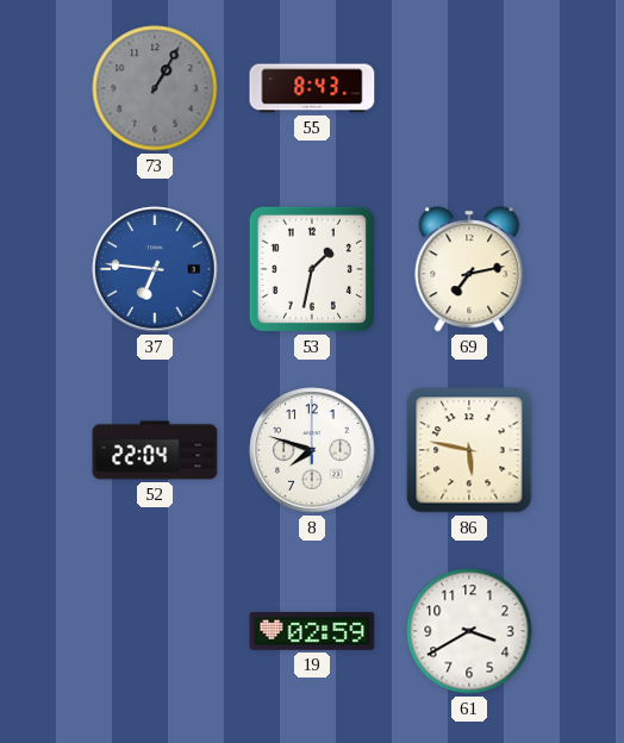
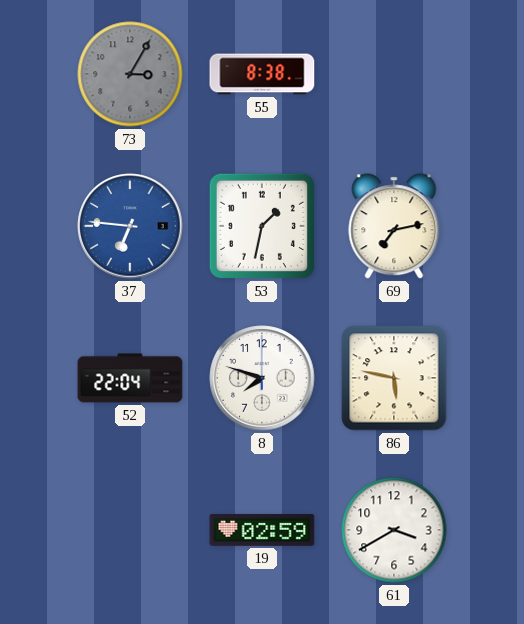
73: 1:05 -> 3:05
55: 8:43 -> 8:38
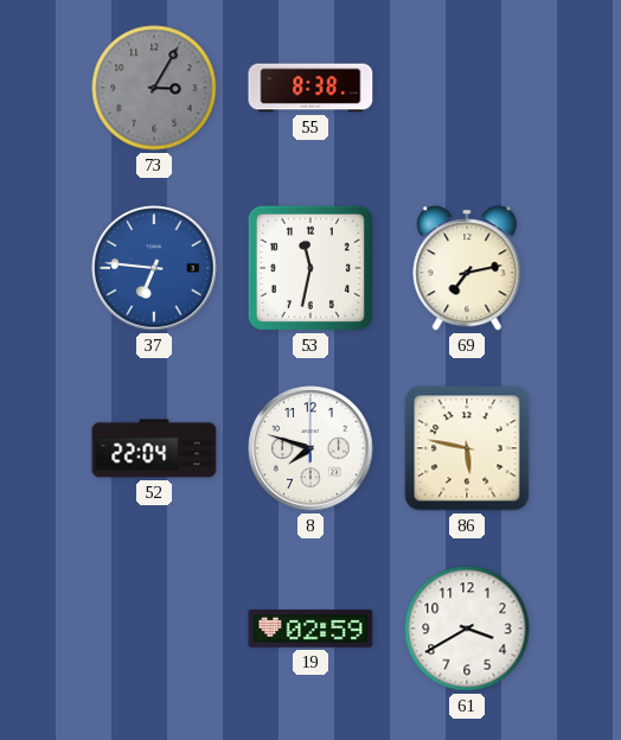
53: 1:32 -> 11:32
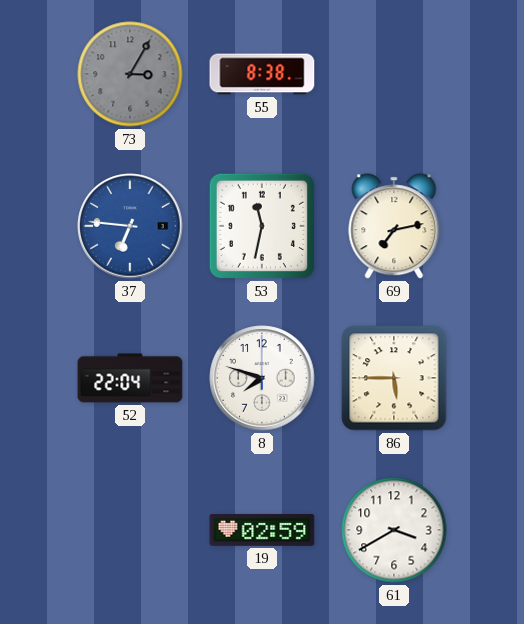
86: 5:47 -> 5:45
